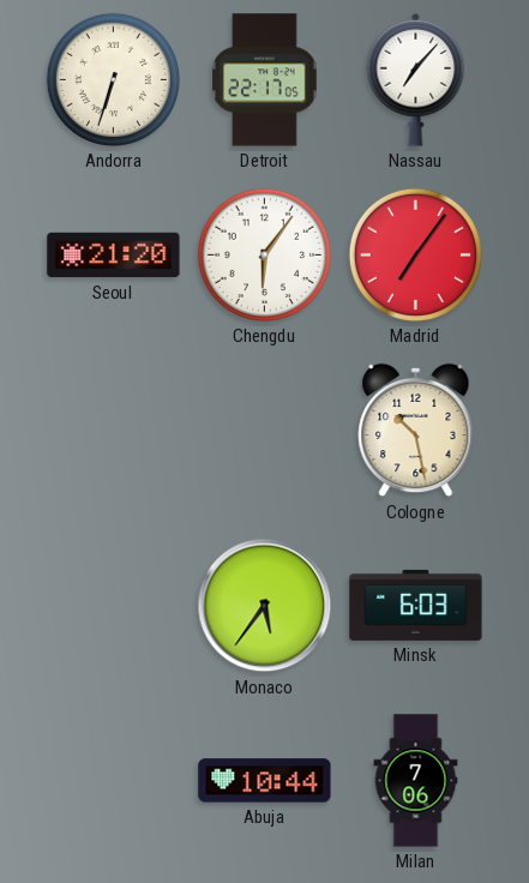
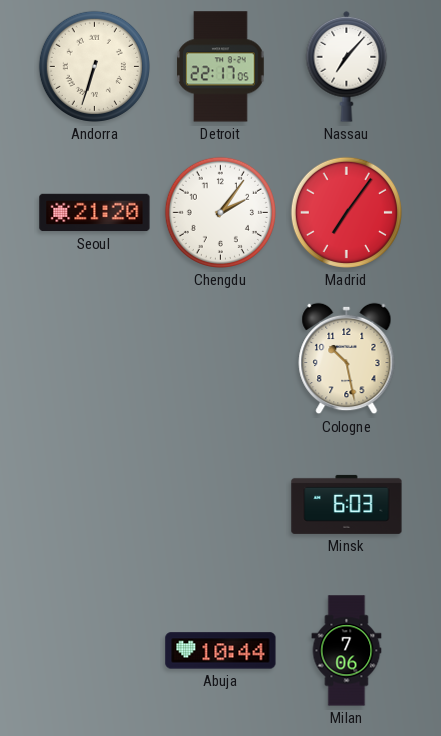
Chengdu: 6:06 -> 2:06
Monaco: 5:36 -> none
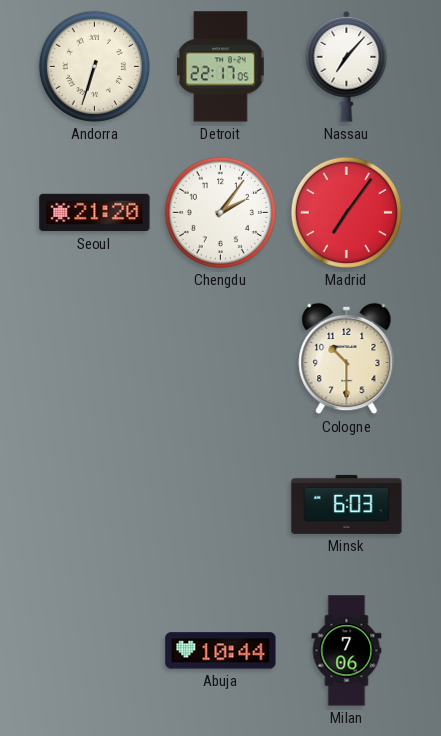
Cologne: 10:28 -> 10:30
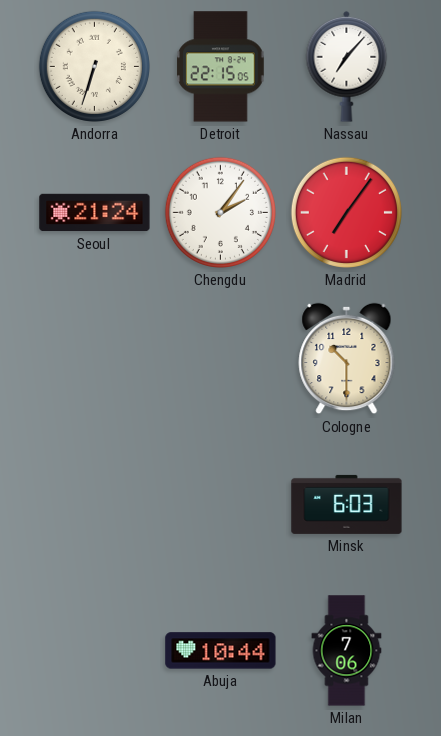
Detroit: 22:17 -> 22:15
Seoul: 21:20 -> 21:24
